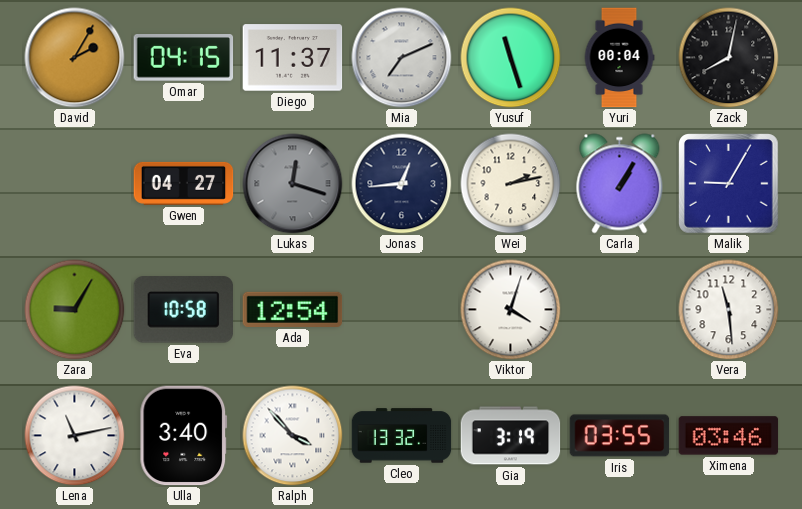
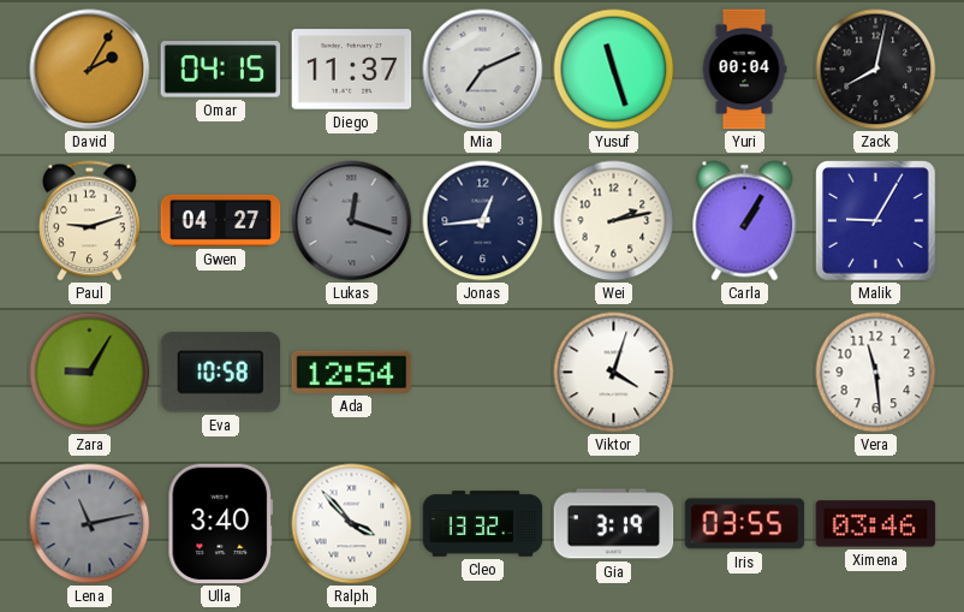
Paul: none -> 9:12
Lena dial: white -> grey
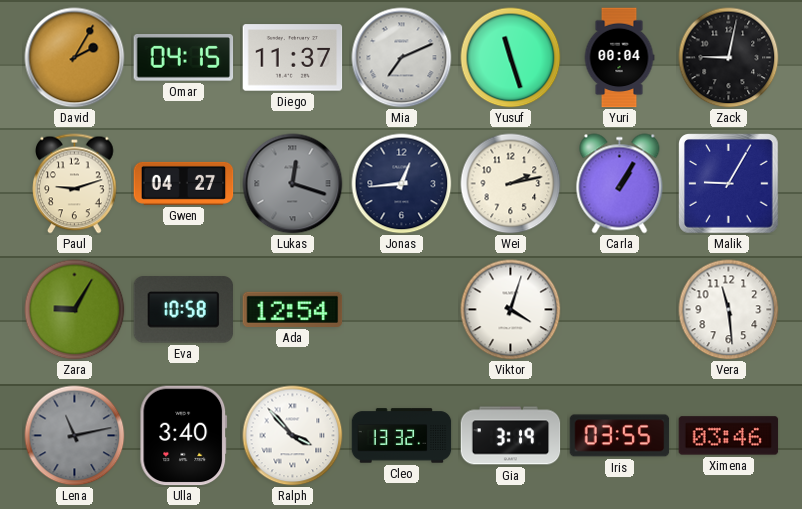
Zack: 8:02 -> 9:02
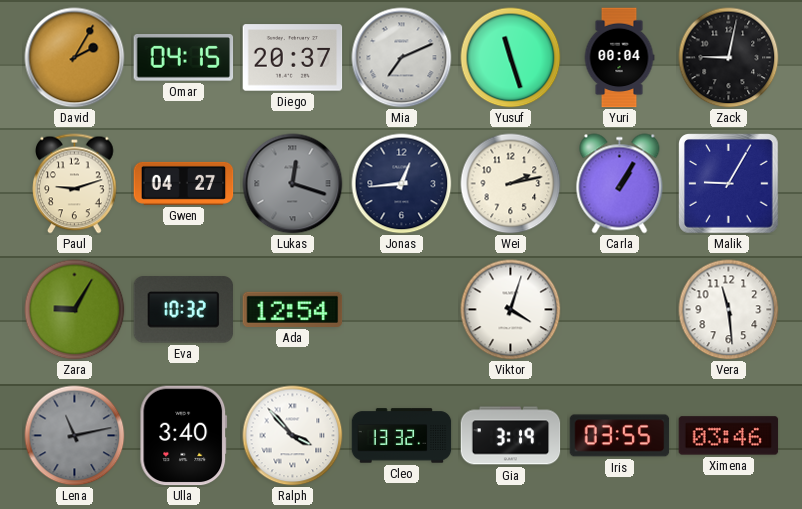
Diego: 11:37 -> 20:37
Eva: 10:58 -> 10:32
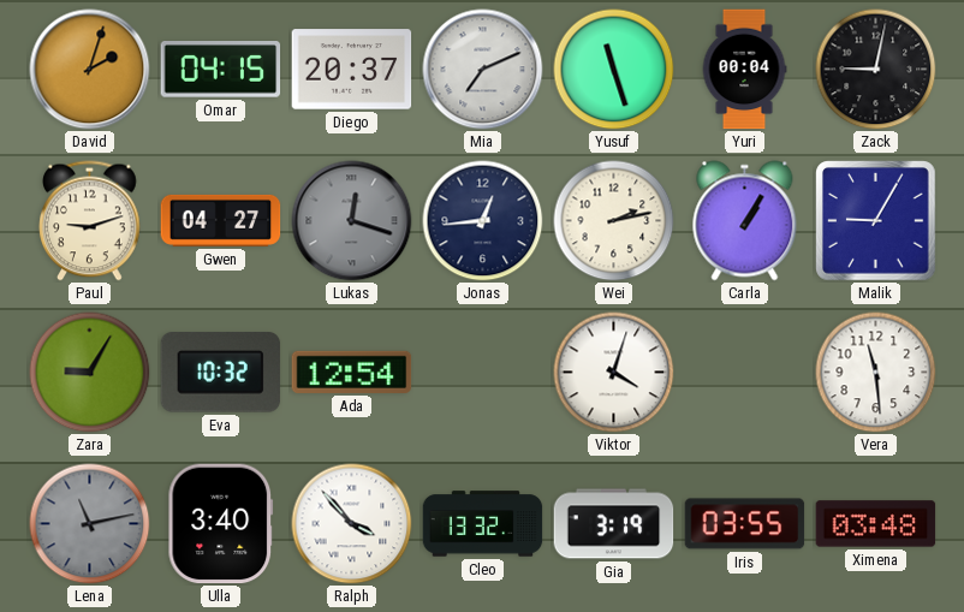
David: 2:05 -> 2:03
Ximena: 03:46 -> 03:48
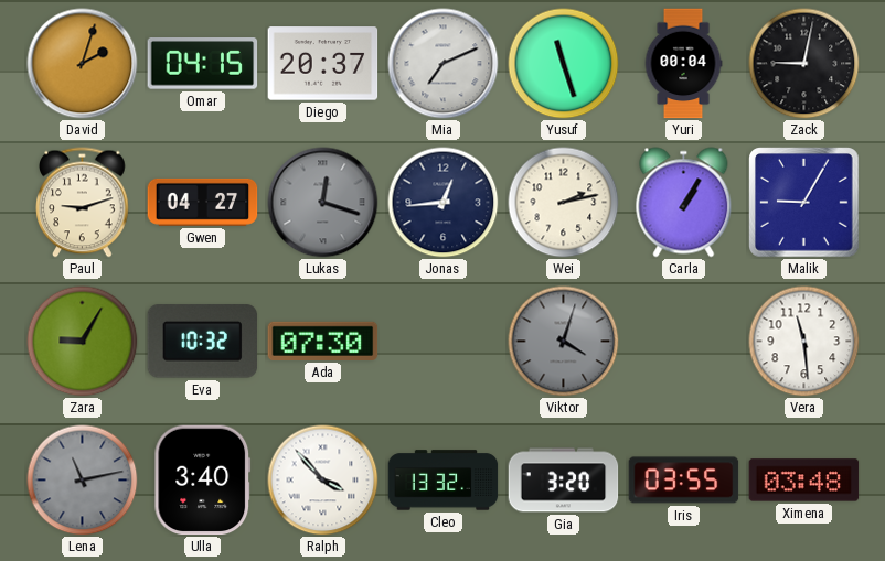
Ada: 12:54 -> 07:30
Viktor dial: white -> grey
Gia: 3:19 -> 3:20
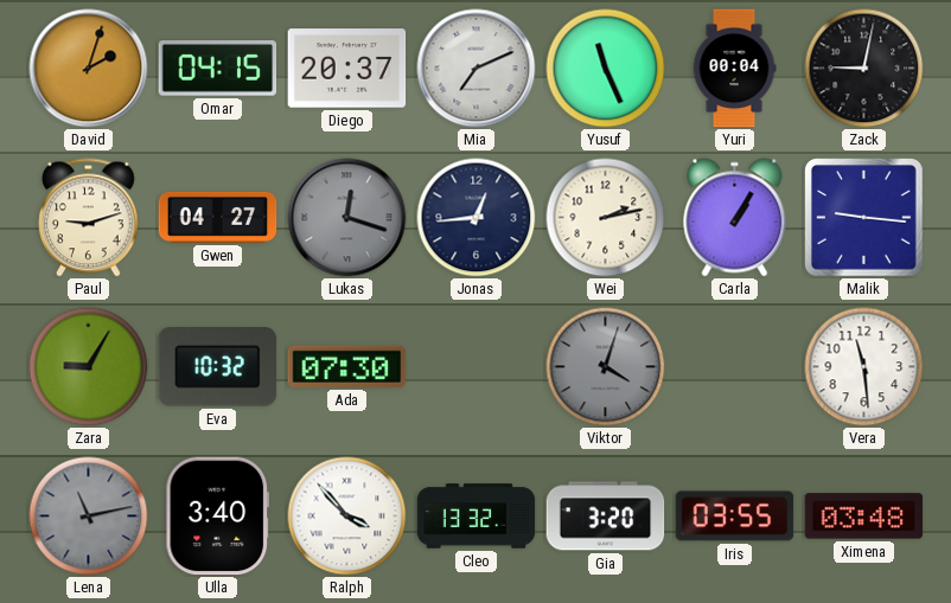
Yusuf: 11:27 -> 11:26
Malik: 9:05 -> 9:16
